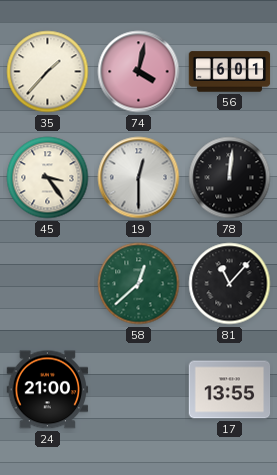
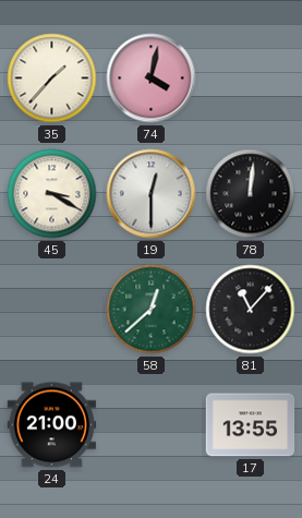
56: 6:01 -> none
45: 3:24 -> 3:20
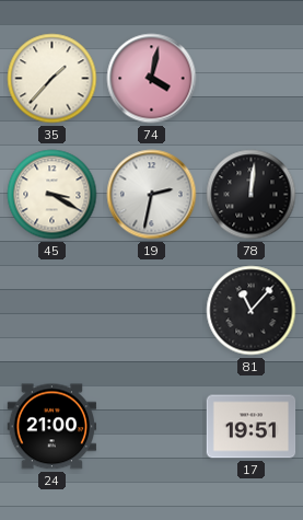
19: 12:30 -> 2:32
58: 12:38 -> none
17: 13:55 -> 19:51
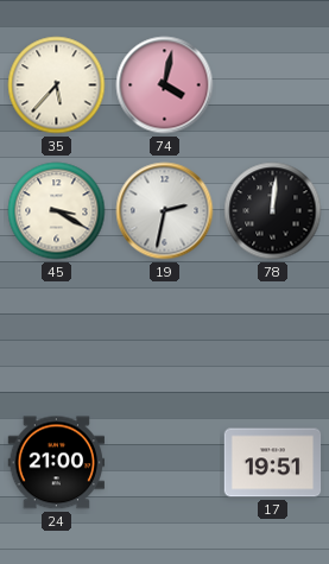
35: 1:37 -> 5:37
81: 11:07 -> none
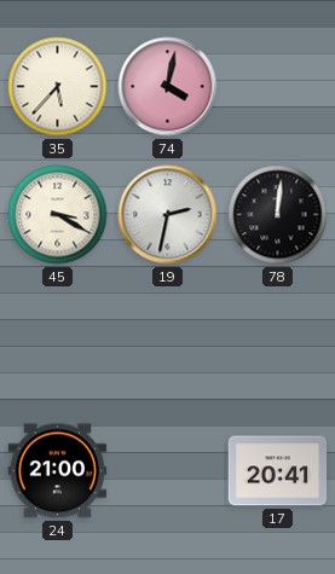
17: 19:51 -> 20:41
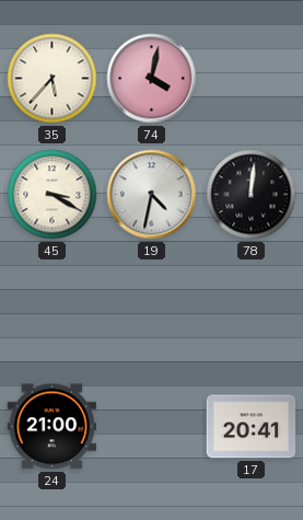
19: 2:32 -> 4:32
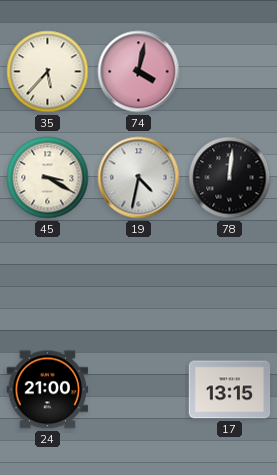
17: 20:41 -> 13:15
